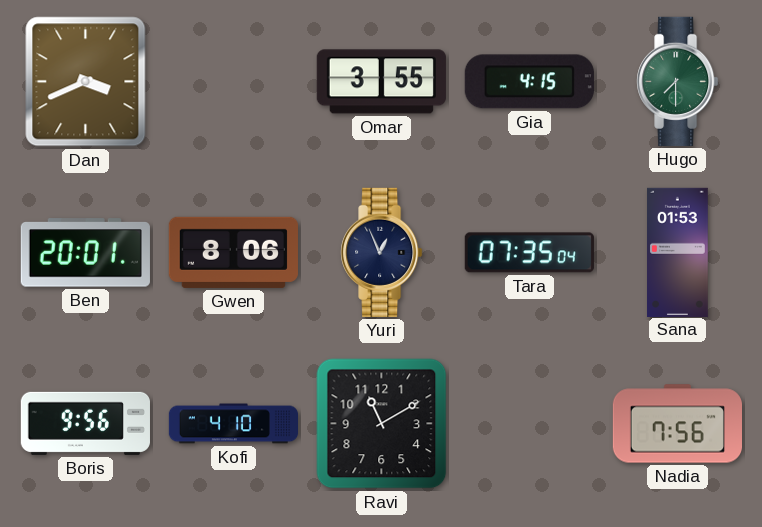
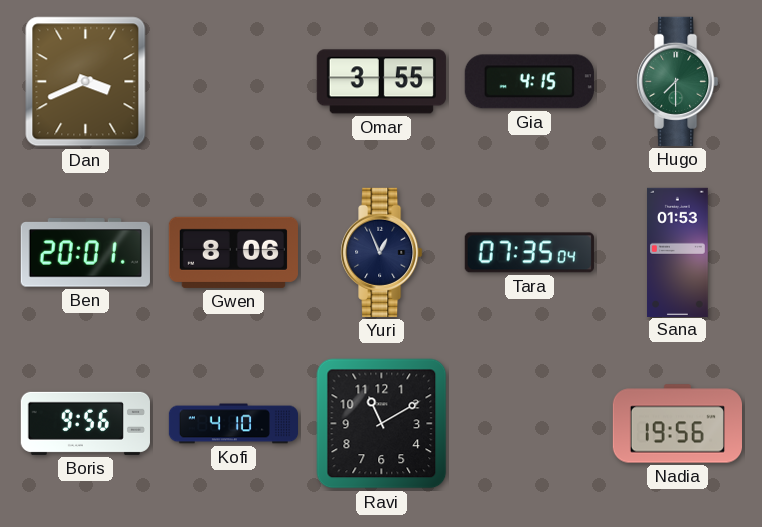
Nadia: 7:56 -> 19:56
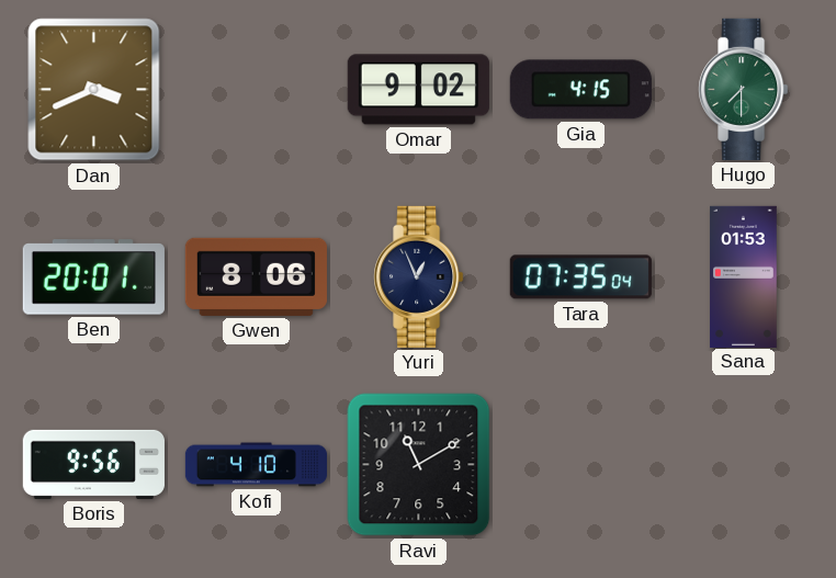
Omar: 3:55 -> 9:02
Nadia: 19:56 -> none
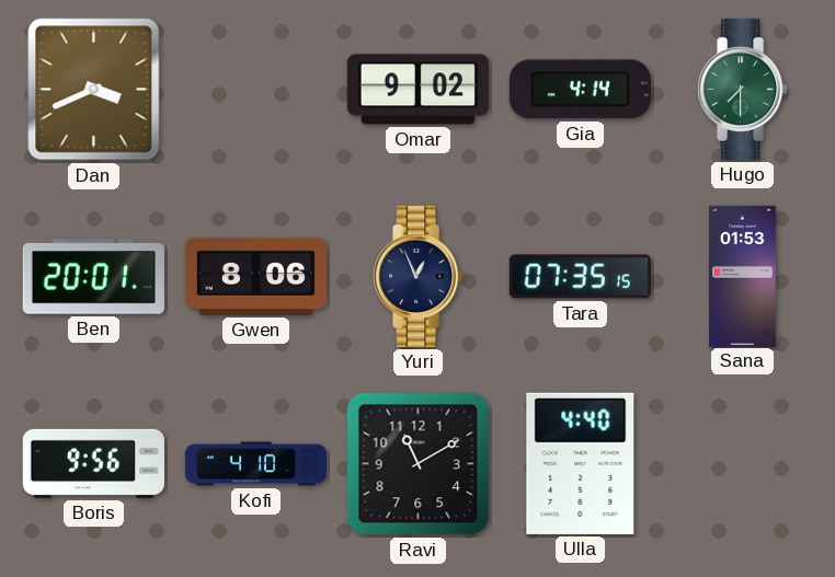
Gia: 4:15 -> 4:14
Tara: 07:35:04 -> 07:35:15
Ulla: none -> 4:40
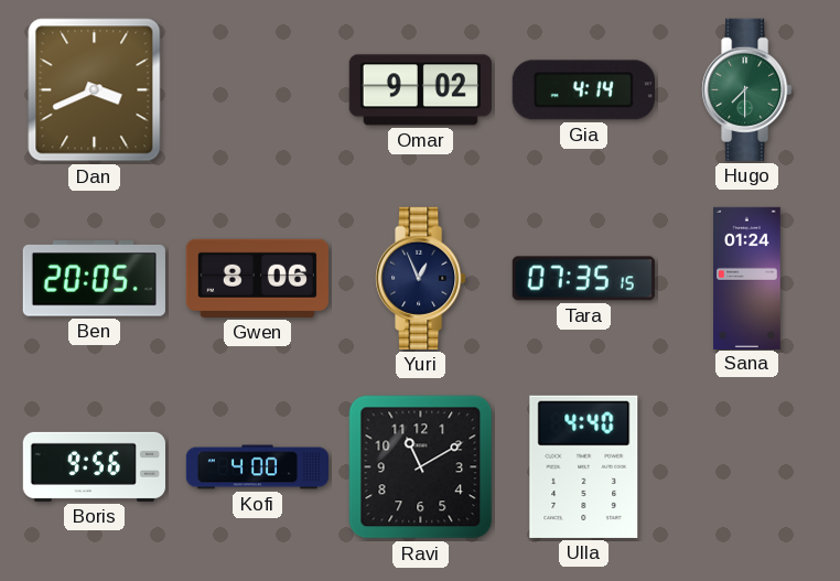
Ben: 20:01 -> 20:05
Sana: 01:53 -> 01:24
Kofi: 4:10 -> 4:00
